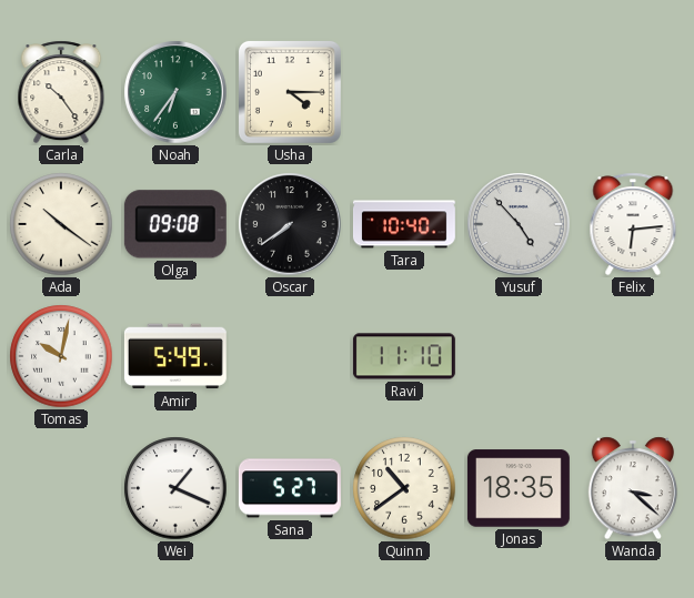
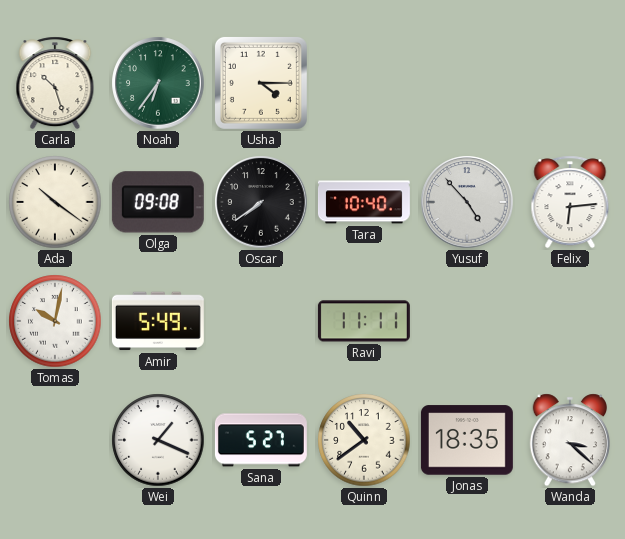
Carla: 10:24 -> 10:27
Ravi: 11:10 -> 11:11
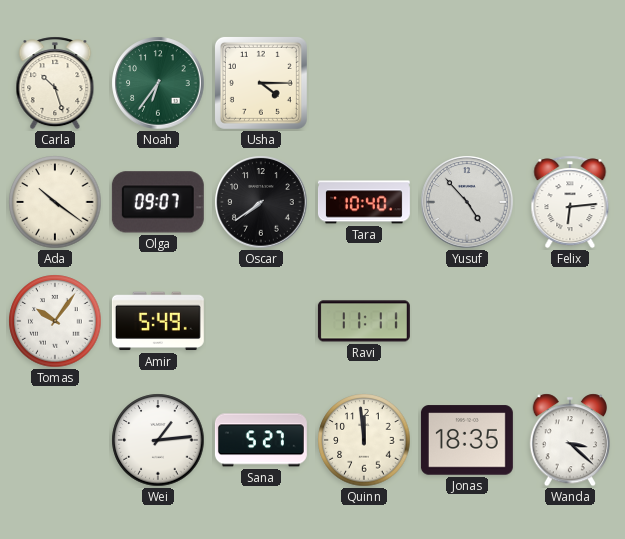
Olga: 09:08 -> 09:07
Tomas: 10:02 -> 10:06
Wei: 1:19 -> 1:14
Quinn: 10:39 -> 11:59
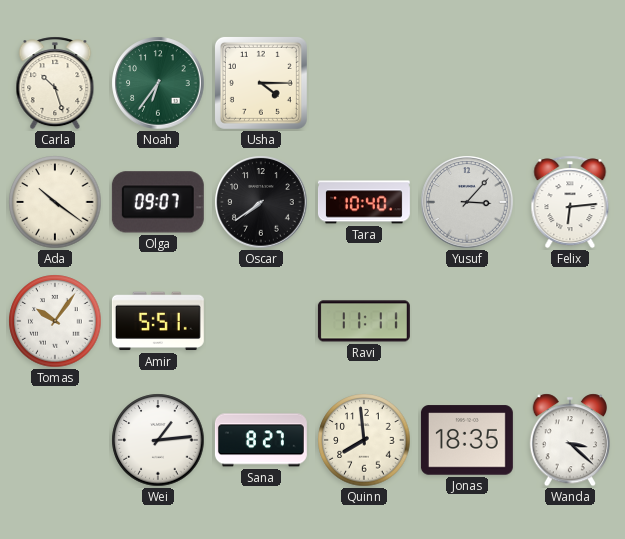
Yusuf: 4:53 -> 3:07
Amir: 5:49 -> 5:51
Sana: 5:27 -> 8:27
Quinn: 11:59 -> 7:59
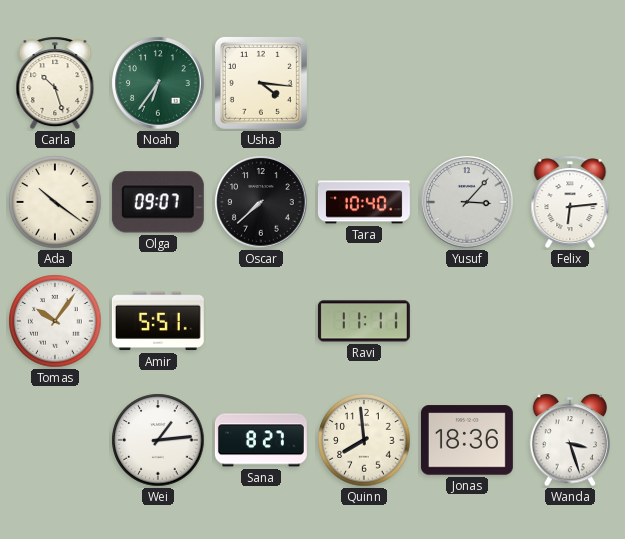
Usha: 4:15 -> 4:16
Oscar: 7:39 -> 7:38
Jonas: 18:35 -> 18:36
Wanda: 3:22 -> 3:27
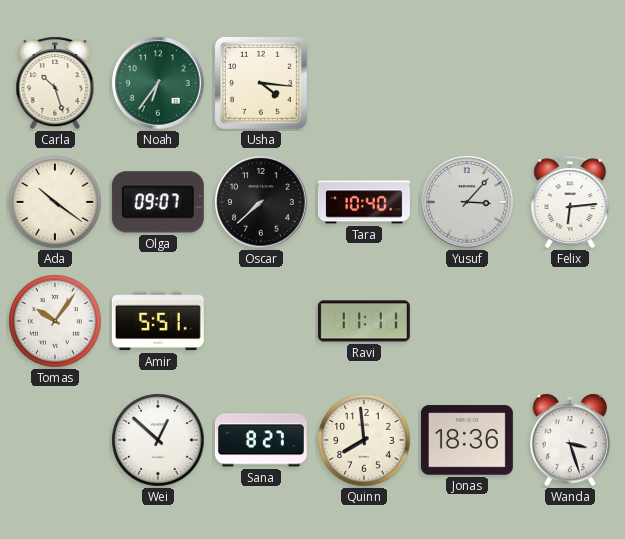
Wei: 1:14 -> 12:52
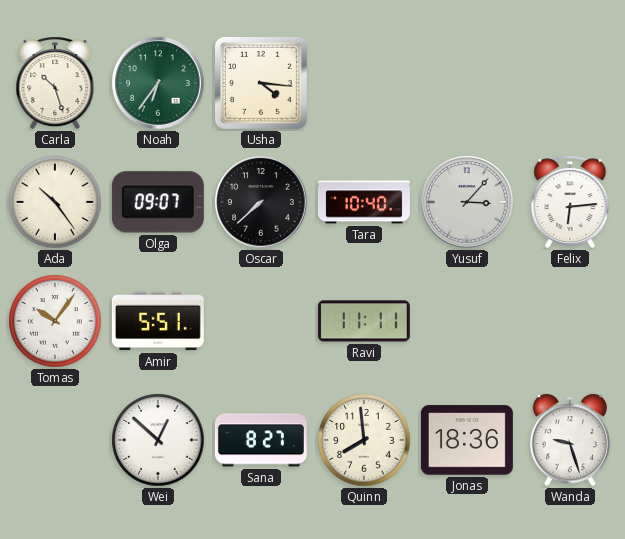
Ada: 10:21 -> 10:24
Wanda: 3:27 -> 9:27
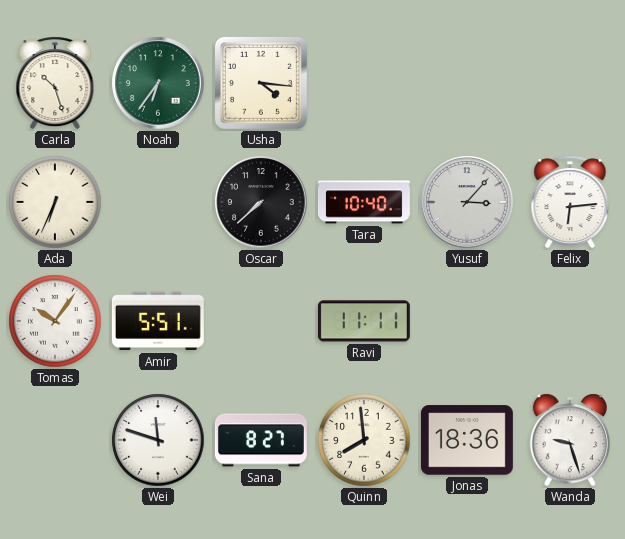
Ada: 10:24 -> 6:34
Olga: 09:07 -> none
Wei: 12:52 -> 11:48
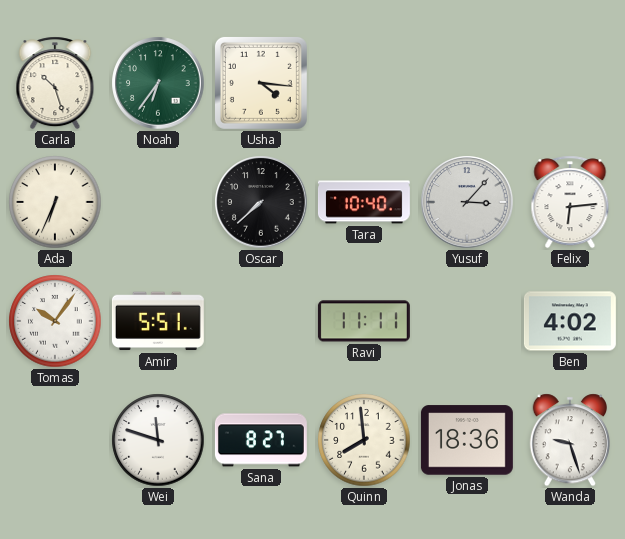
Ben: none -> 4:02
